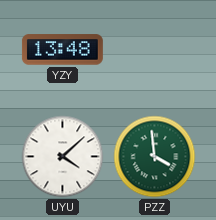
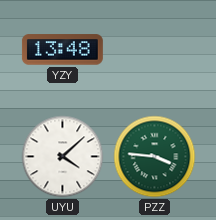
PZZ: 3:59 -> 3:46
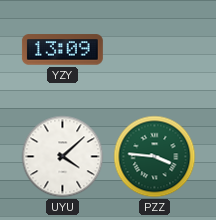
YZY: 13:48 -> 13:09
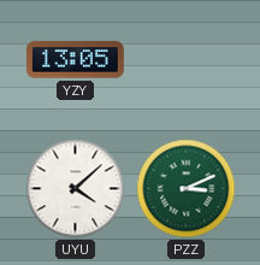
YZY: 13:09 -> 13:05
PZZ: 3:46 -> 3:11
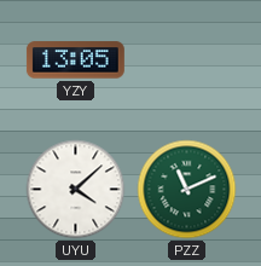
PZZ: 3:11 -> 11:11
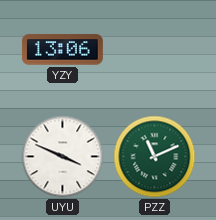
YZY: 13:05 -> 13:06
UYU: 4:08 -> 3:49
